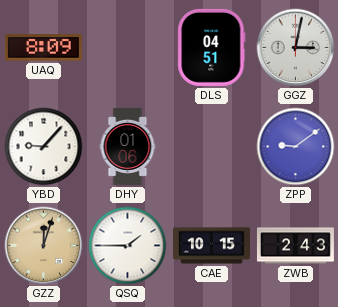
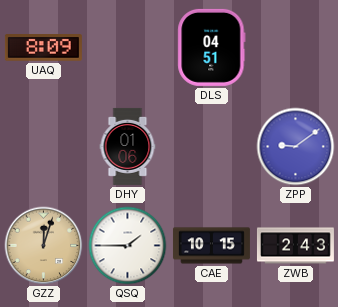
GGZ: 3:02 -> none
YBD: 9:07 -> none
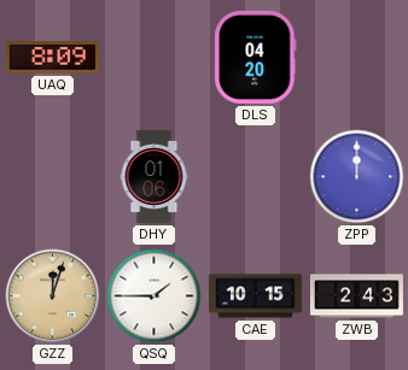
DLS: 04:51 -> 04:20
ZPP: 9:09 -> 12:00
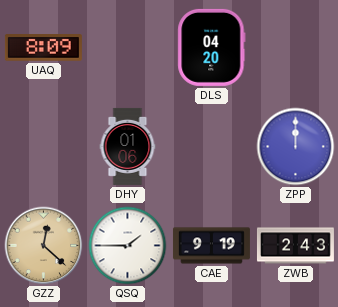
GZZ: 12:03 -> 12:22
CAE: 10:15 -> 9:19
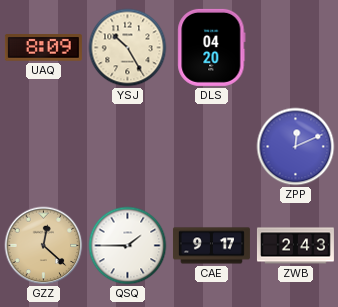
YSJ: none -> 10:25
DHY: 01:06 -> none
ZPP: 12:00 -> 12:11
CAE: 9:19 -> 9:17
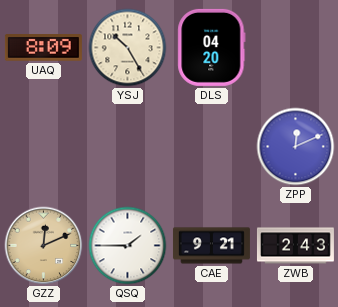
GZZ: 12:22 -> 12:11
CAE: 9:17 -> 9:21
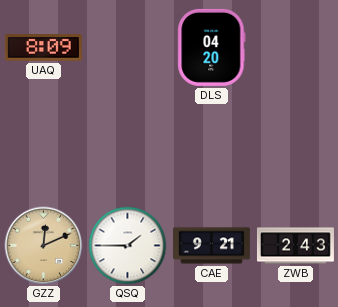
YSJ: 10:25 -> none
ZPP: 12:11 -> none
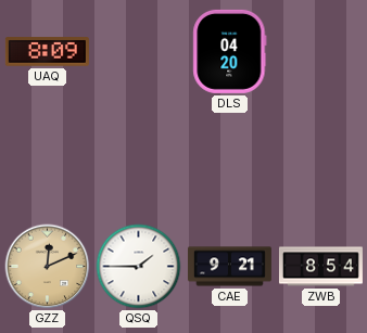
ZWB: 2:43 -> 8:54
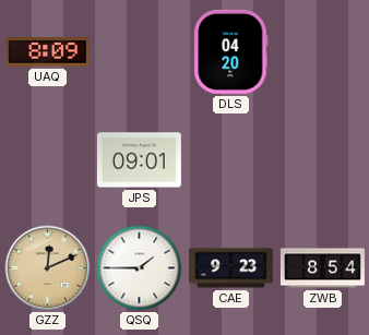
JPS: none -> 09:01
CAE: 9:21 -> 9:23
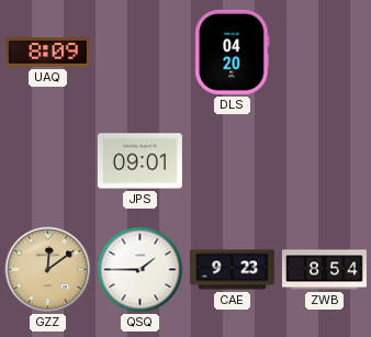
GZZ: 12:11 -> 12:09
